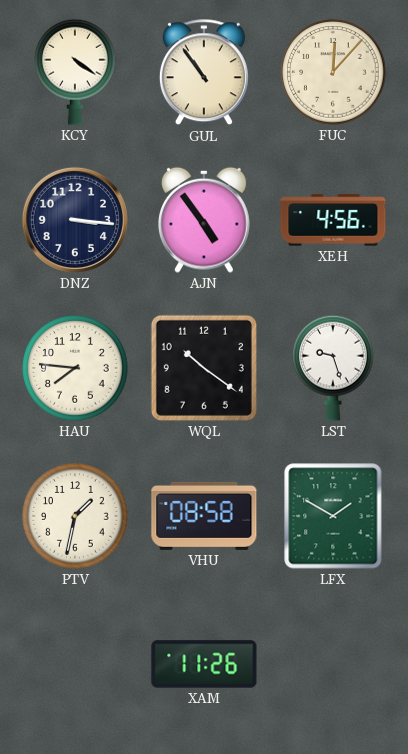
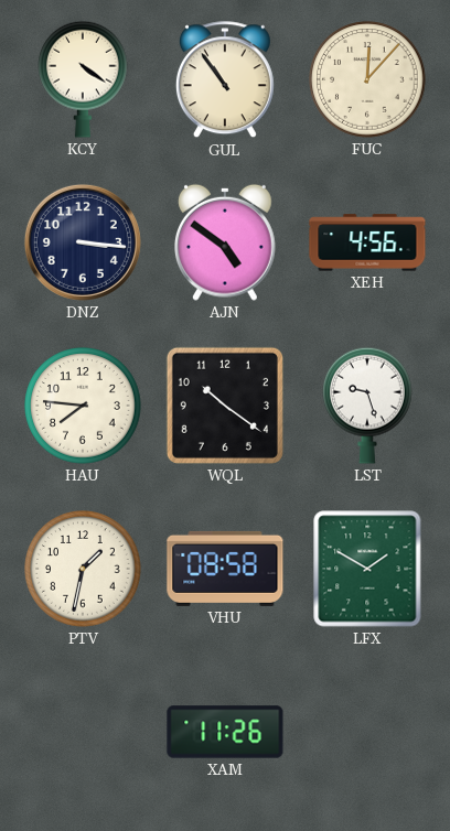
AJN: 4:54 -> 4:51
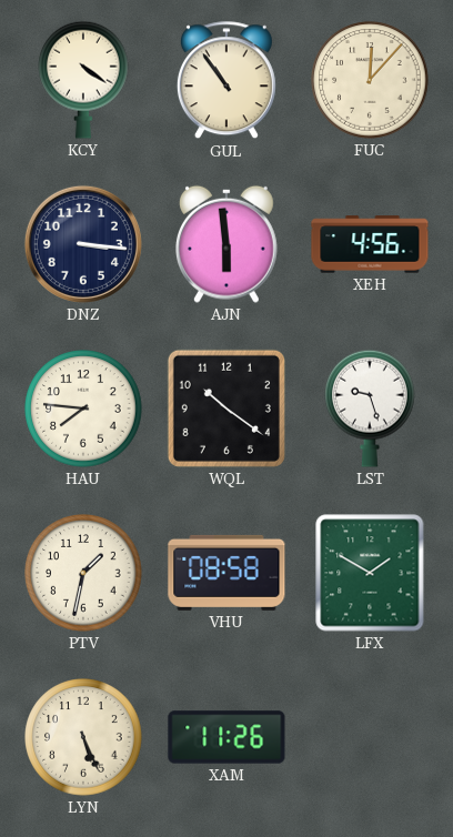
AJN: 4:51 -> 5:59
LYN: none -> 5:26
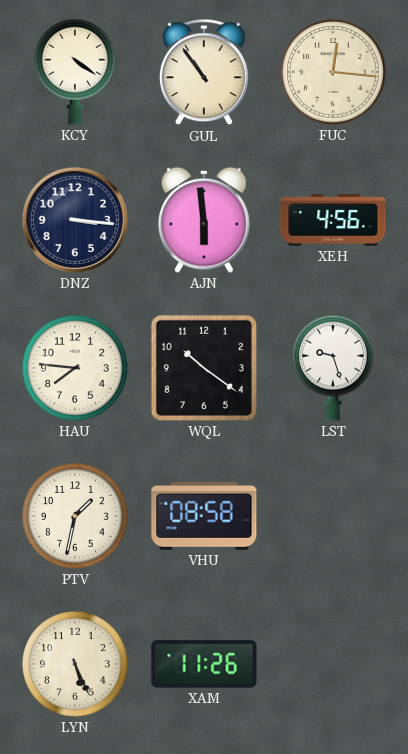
FUC: 12:07 -> 12:16
LFX: 1:50 -> none
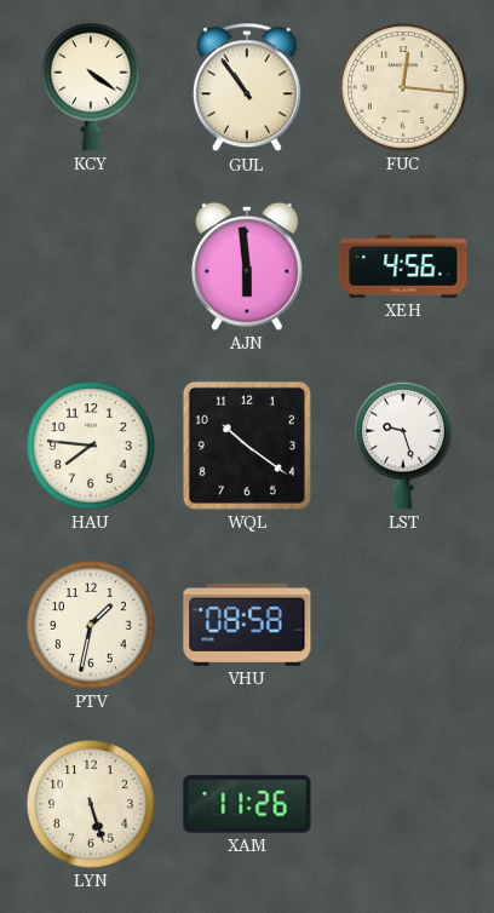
DNZ: 3:16 -> none
LYN: 5:26 -> 5:27
